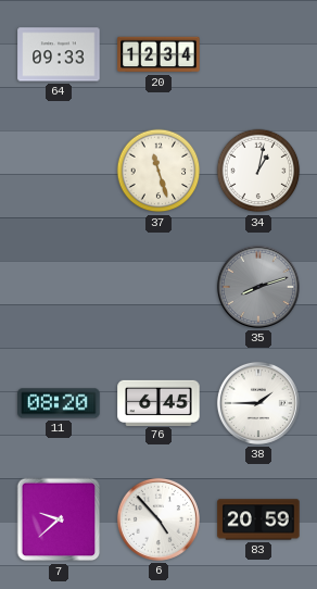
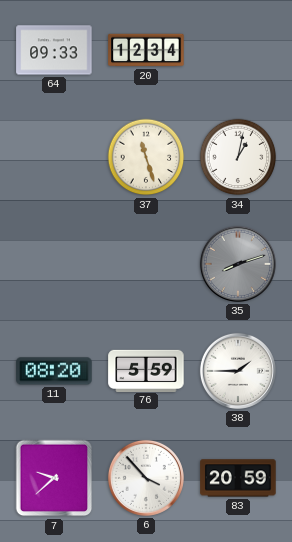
76: 6:45 -> 5:59
6: 4:53 -> 3:53
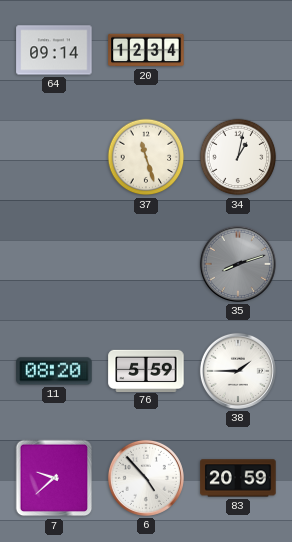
64: 09:33 -> 09:14
6: 3:53 -> 4:53
